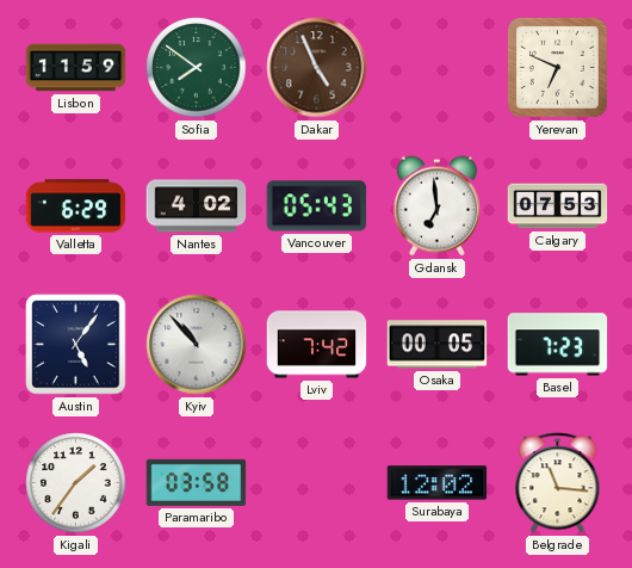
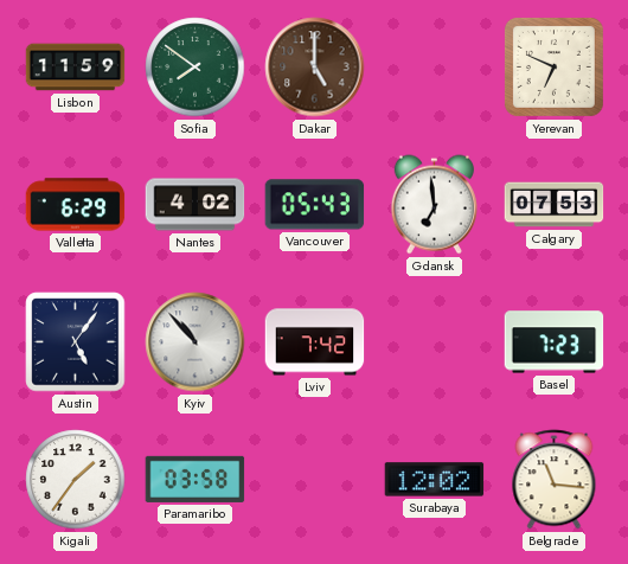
Dakar: 4:56 -> 5:00
Osaka: 00:05 -> none
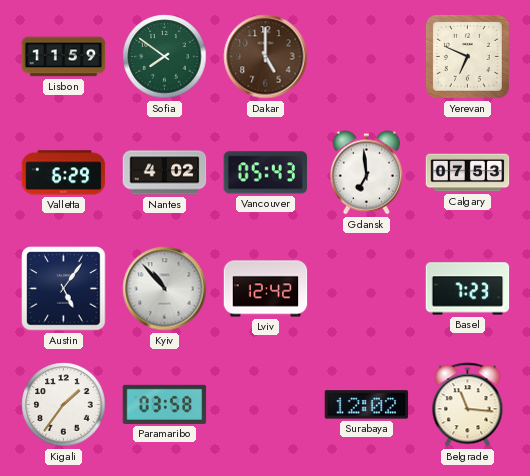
Lviv: 7:42 -> 12:42
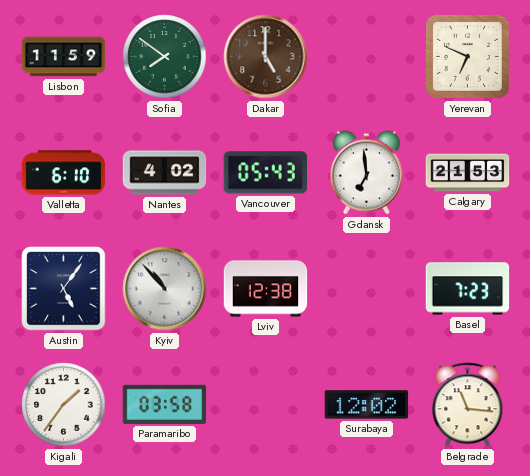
Valletta: 6:29 -> 6:10
Calgary: 07:53 -> 21:53
Lviv: 12:42 -> 12:38
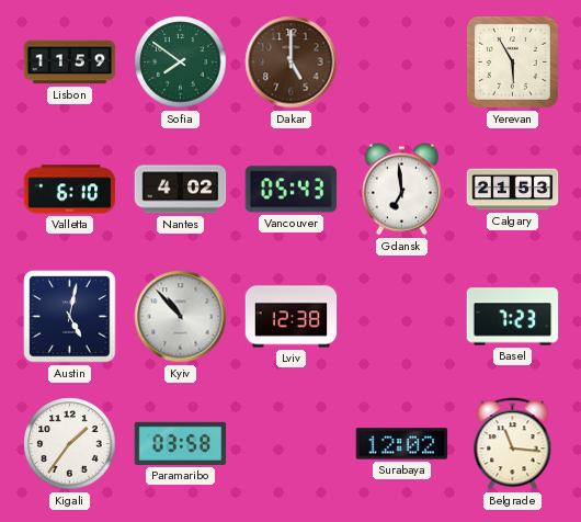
Yerevan: 6:49 -> 5:55
Austin: 5:06 -> 5:02
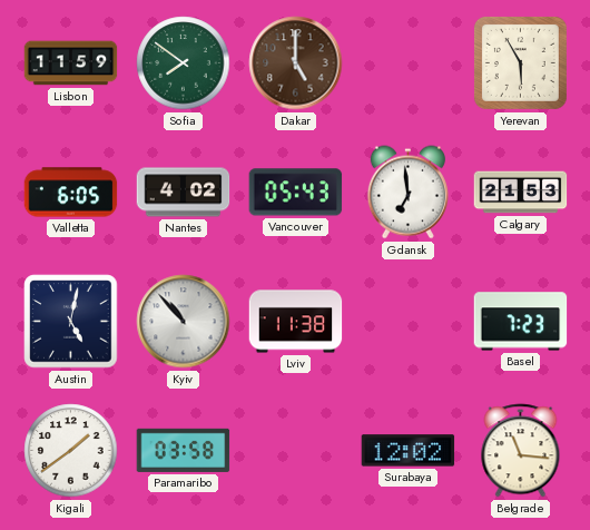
Valletta: 6:10 -> 6:05
Lviv: 12:38 -> 11:38
Kigali: 1:36 -> 1:39
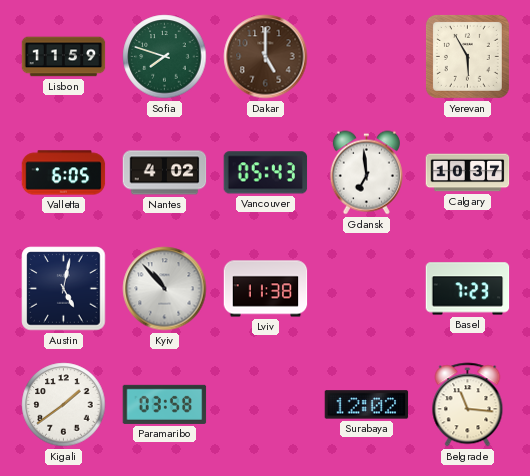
Sofia: 7:51 -> 7:48
Calgary: 21:53 -> 10:37
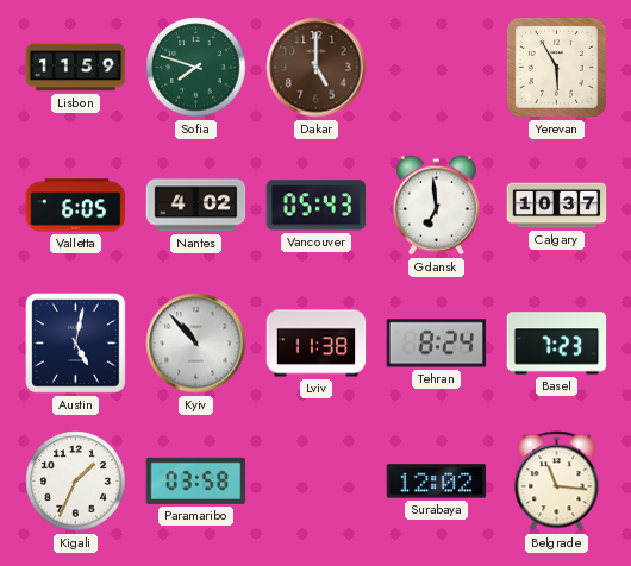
Tehran: none -> 8:24
Kigali: 1:39 -> 1:34
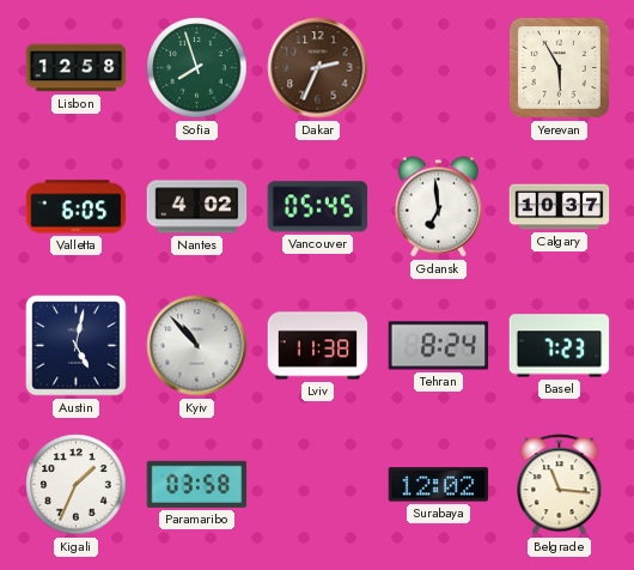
Lisbon: 11:59 -> 12:58
Sofia: 7:48 -> 7:57
Dakar: 5:00 -> 2:34
Vancouver: 05:43 -> 05:45
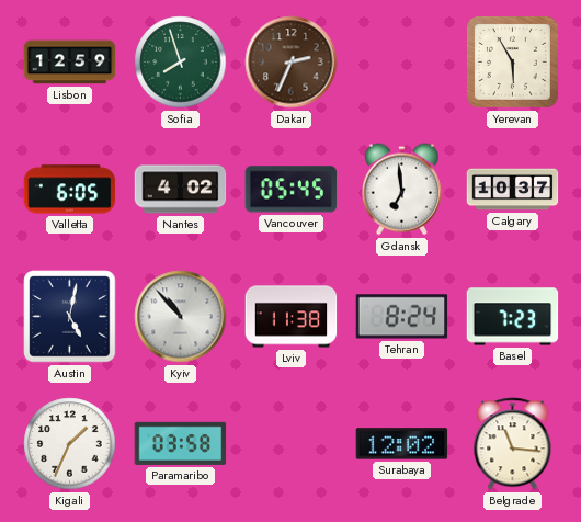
Lisbon: 12:58 -> 12:59
